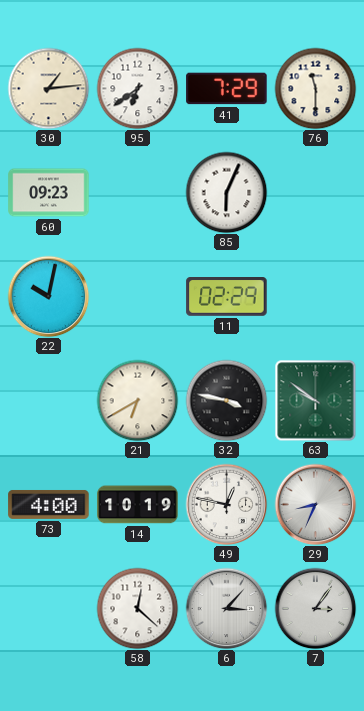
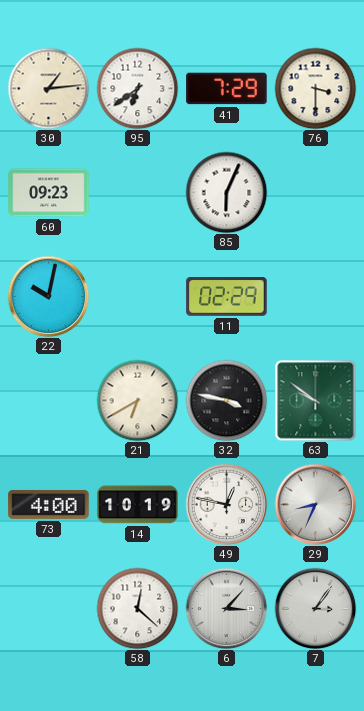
76: 11:30 -> 3:30
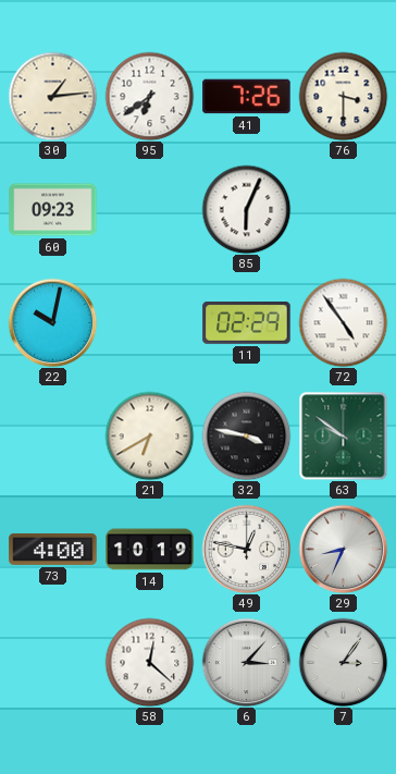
41: 7:29 -> 7:26
72: none -> 4:54
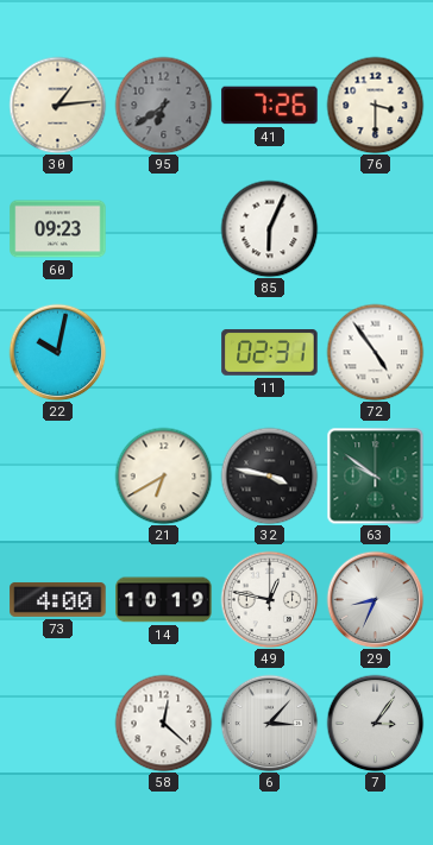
95 dial: white -> grey
11: 02:29 -> 02:31
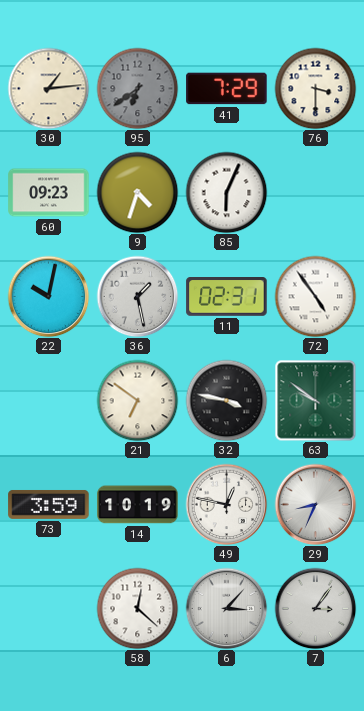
41: 7:26 -> 7:29
9: none -> 4:33
36: none -> 1:28
21: 6:40 -> 6:51
73: 4:00 -> 3:59
